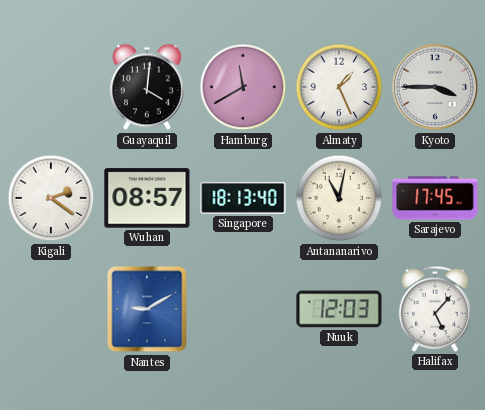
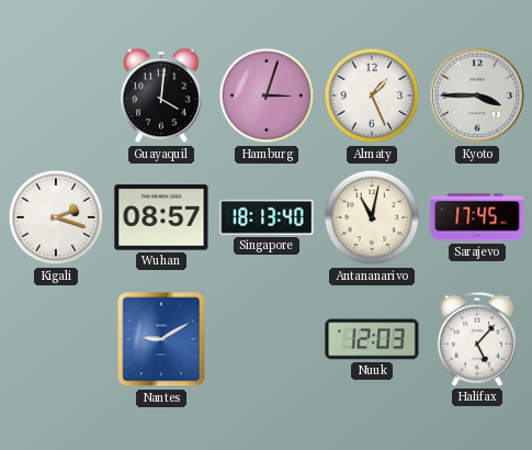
Hamburg: 11:40 -> 3:03
Kigali: 2:21 -> 2:18
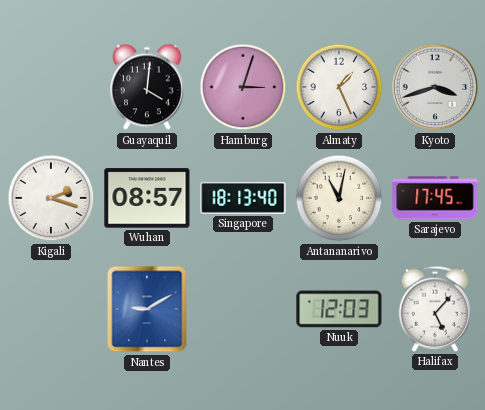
Kyoto: 3:45 -> 3:42
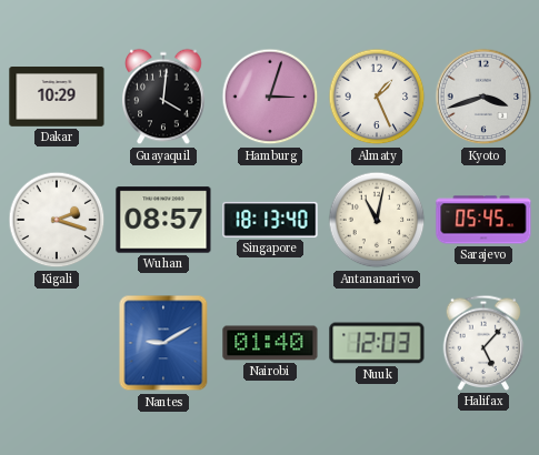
Dakar: none -> 10:29
Sarajevo: 17:45 -> 05:45
Nairobi: none -> 01:40
